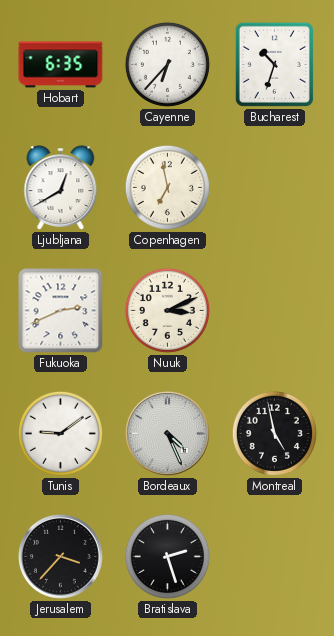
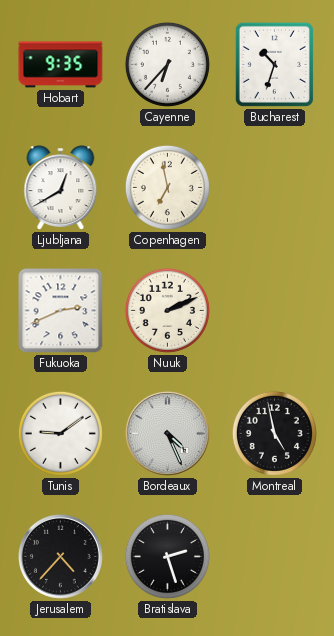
Hobart: 6:35 -> 9:35
Nuuk: 3:11 -> 2:11
Jerusalem: 3:37 -> 4:37
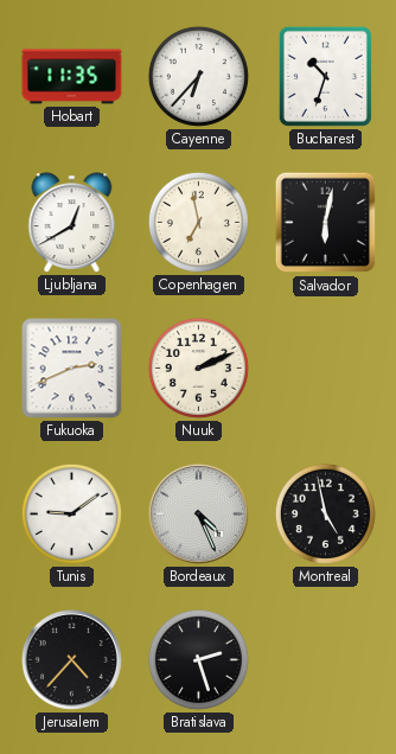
Hobart: 9:35 -> 11:35
Salvador: none -> 6:02
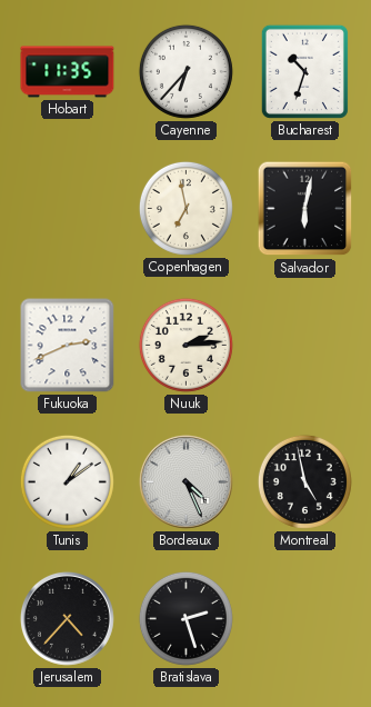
Ljubljana: 12:40 -> none
Nuuk: 2:11 -> 2:14
Tunis: 9:09 -> 1:09
